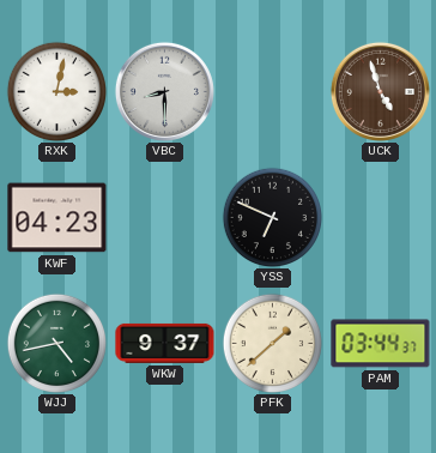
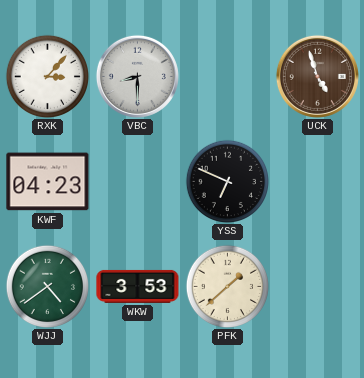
RXK: 3:02 -> 3:07
WJJ: 4:43 -> 4:39
WKW: 9:37 -> 3:53
PAM: 03:44 -> none
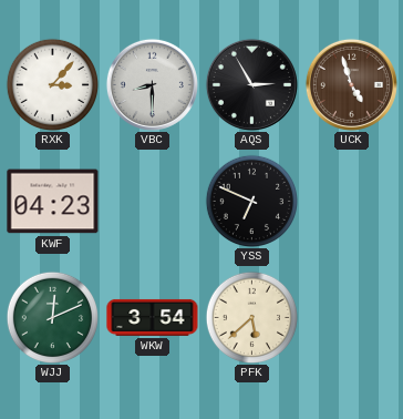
AQS: none -> 2:55
WJJ: 4:39 -> 12:11
WKW: 3:53 -> 3:54
PFK: 1:38 -> 5:38
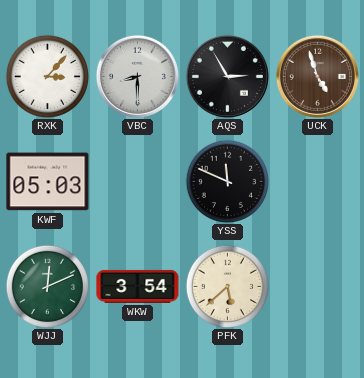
KWF: 04:23 -> 05:03
YSS: 6:49 -> 11:49
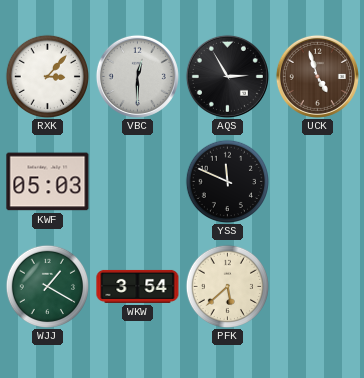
VBC: 8:30 -> 12:30
WJJ: 12:11 -> 1:20
